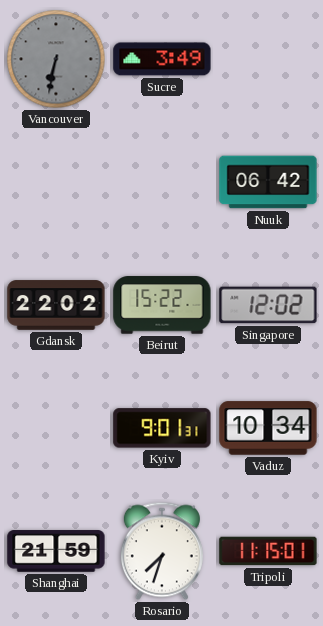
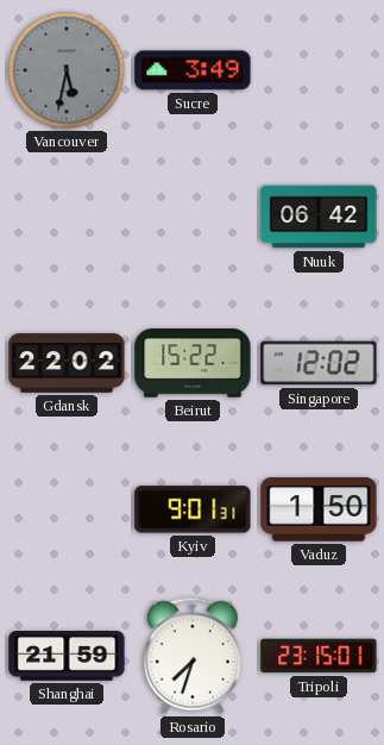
Vancouver: 6:32 -> 5:32
Vaduz: 10:34 -> 1:50
Tripoli: 11:15 -> 23:15
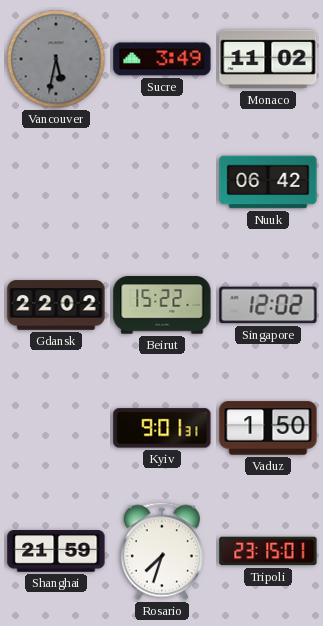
Monaco: none -> 11:02
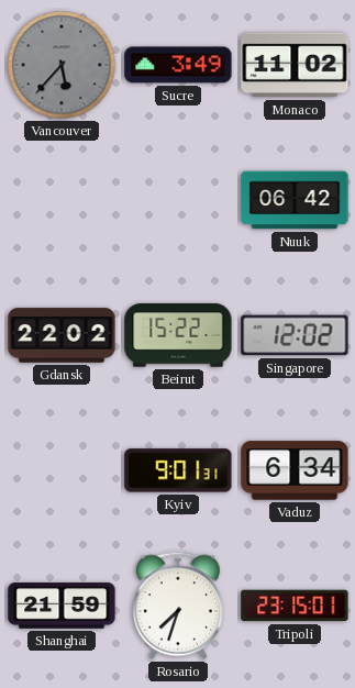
Vancouver: 5:32 -> 5:37
Vaduz: 1:50 -> 6:34
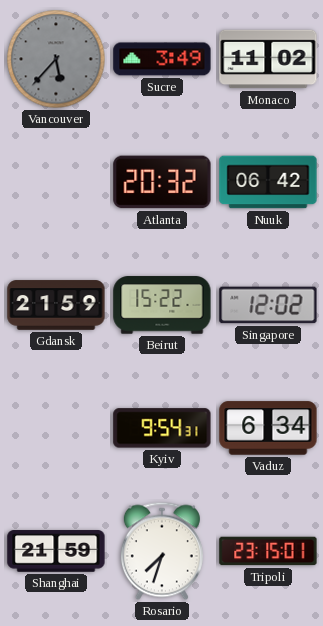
Atlanta: none -> 20:32
Gdansk: 22:02 -> 21:59
Kyiv: 9:01 -> 9:54
